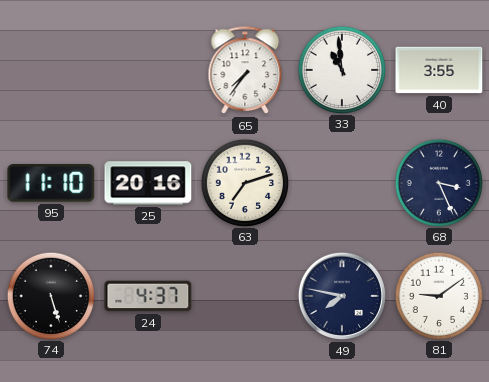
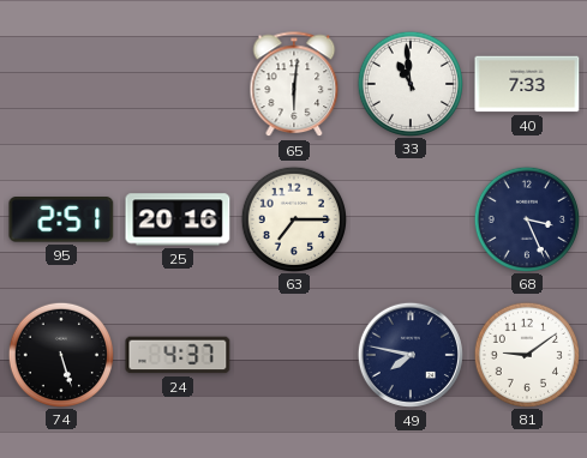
65: 7:36 -> 6:01
40: 3:55 -> 7:33
95: 11:10 -> 2:51
63: 7:12 -> 7:15
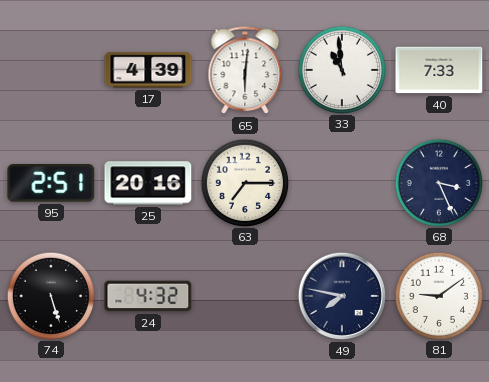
17: none -> 4:39
24: 4:37 -> 4:32
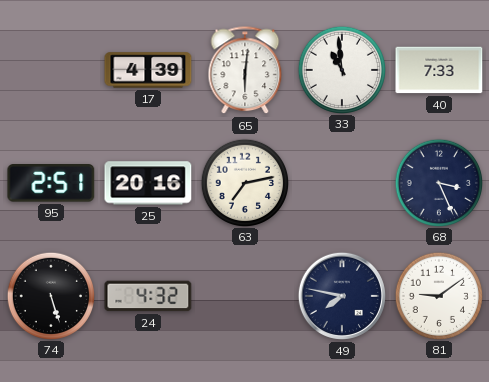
63: 7:15 -> 7:13
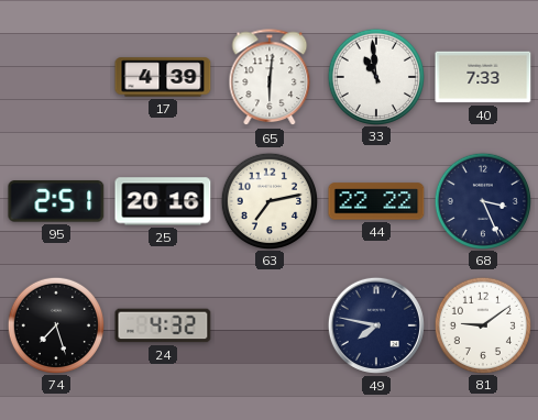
44: none -> 22:22
74: 5:27 -> 7:27
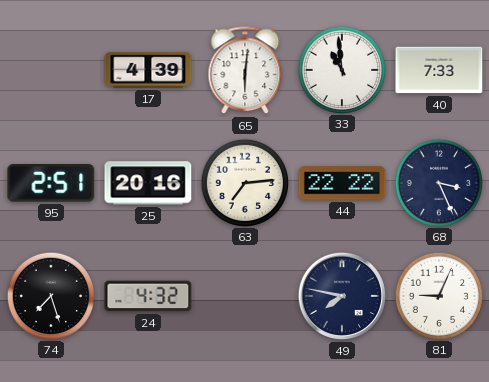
63: 7:13 -> 7:14
81: 9:09 -> 9:04
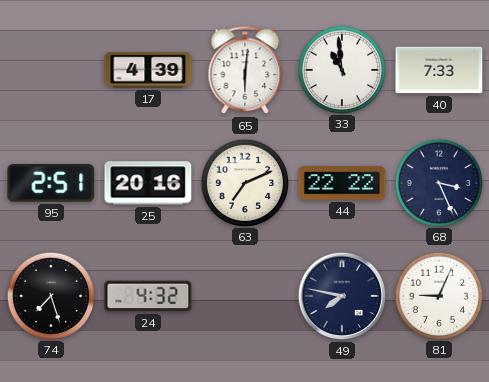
63: 7:14 -> 7:11
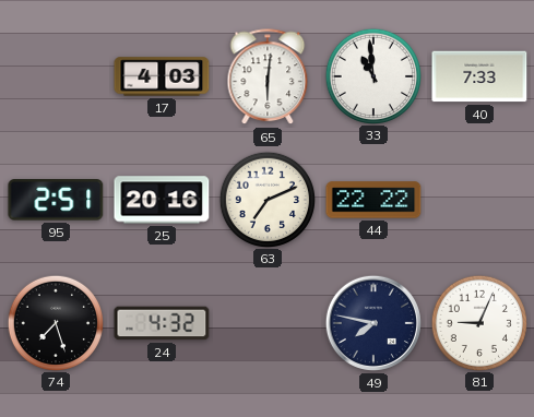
17: 4:39 -> 4:03
68: 3:26 -> none
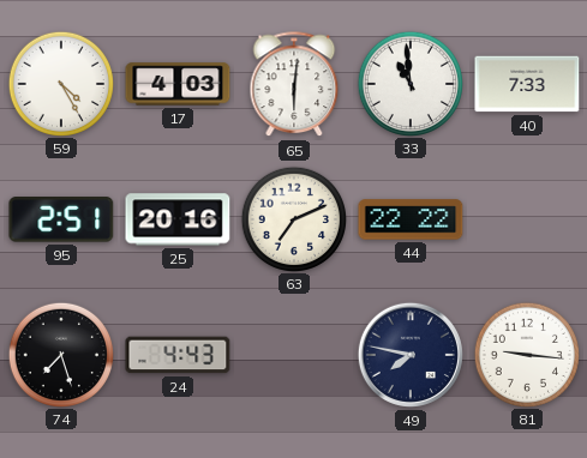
59: none -> 4:25
24: 4:32 -> 4:43
81: 9:04 -> 9:16
